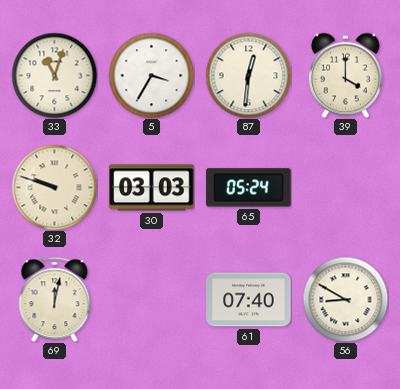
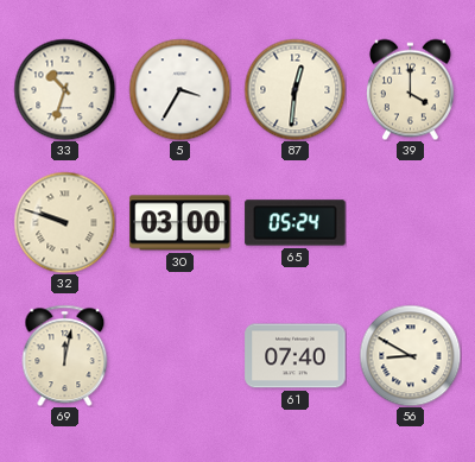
33: 11:03 -> 10:33
30: 03:03 -> 03:00
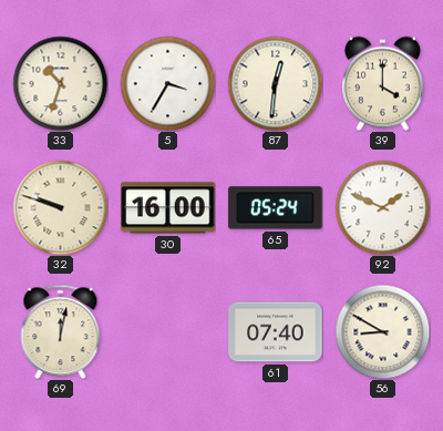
30: 03:00 -> 16:00
92: none -> 1:49
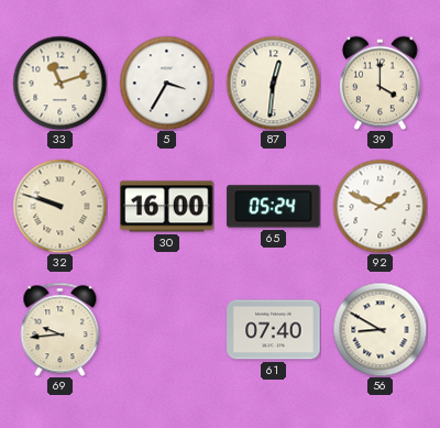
33: 10:33 -> 11:12
69: 12:02 -> 9:44
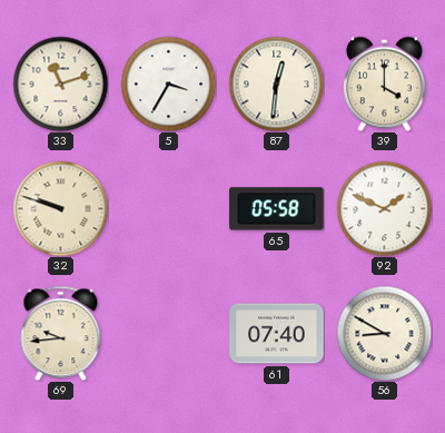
30: 16:00 -> none
65: 05:24 -> 05:58
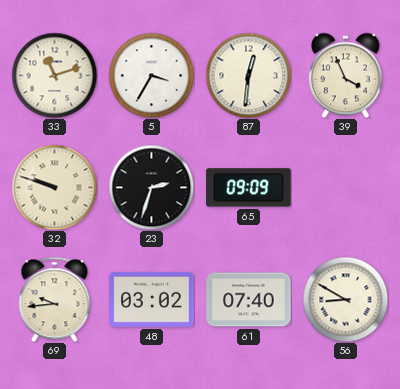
39: 4:00 -> 3:56
23: none -> 2:33
65: 05:58 -> 09:09
92: 1:49 -> none
48: none -> 03:02
